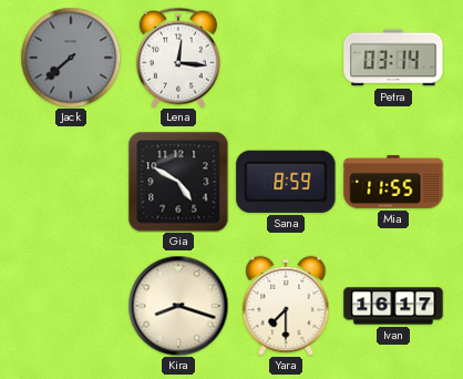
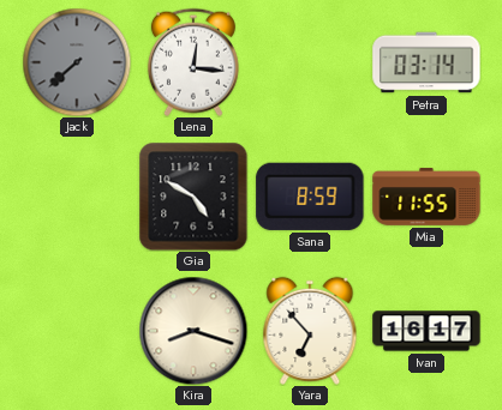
Yara: 7:30 -> 6:53
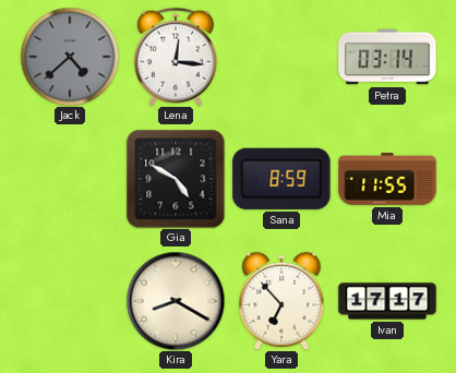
Jack: 7:38 -> 4:38
Kira: 8:18 -> 8:20
Ivan: 16:17 -> 17:17
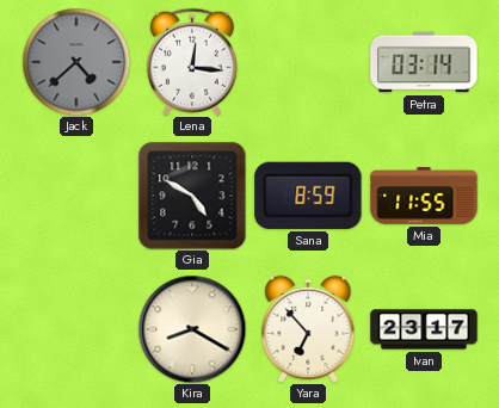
Ivan: 17:17 -> 23:17
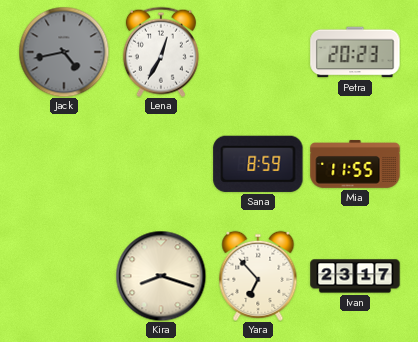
Jack: 4:38 -> 4:43
Lena: 12:16 -> 12:35
Petra: 03:14 -> 20:23
Gia: 4:50 -> none
Kira: 8:20 -> 8:18
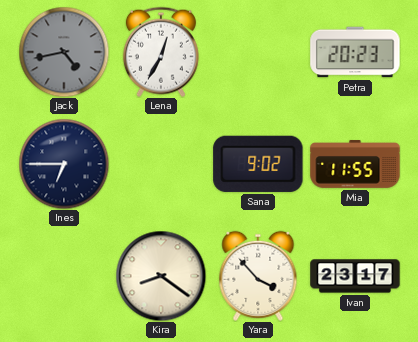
Ines: none -> 6:45
Sana: 8:59 -> 9:02
Kira: 8:18 -> 8:21
Yara: 6:53 -> 3:53
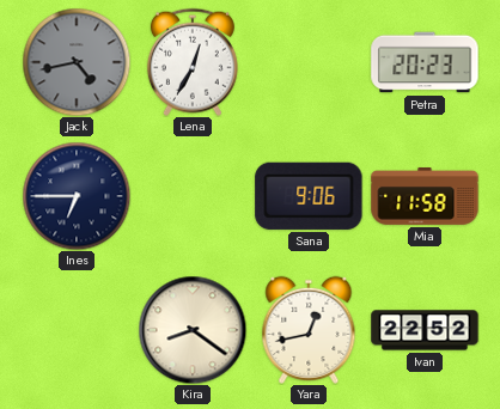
Sana: 9:02 -> 9:06
Mia: 11:55 -> 11:58
Yara: 3:53 -> 12:43
Ivan: 23:17 -> 22:52
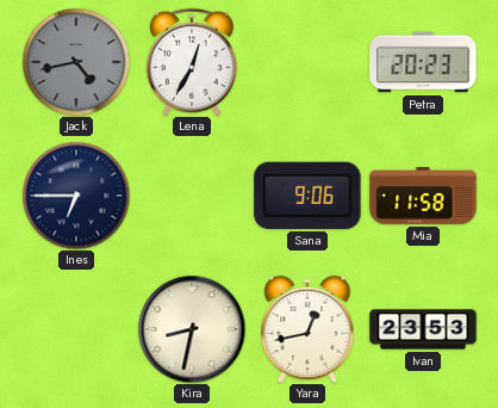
Kira: 8:21 -> 8:32
Ivan: 22:52 -> 23:53
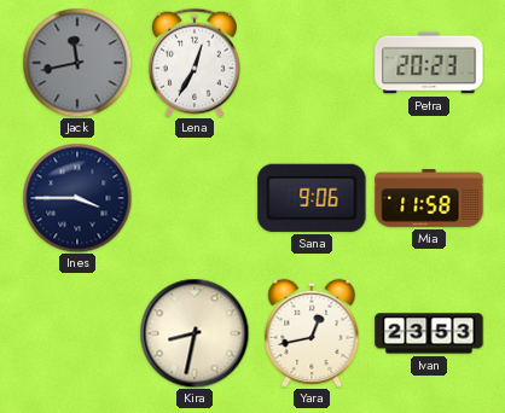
Jack: 4:43 -> 11:43
Ines: 6:45 -> 3:45
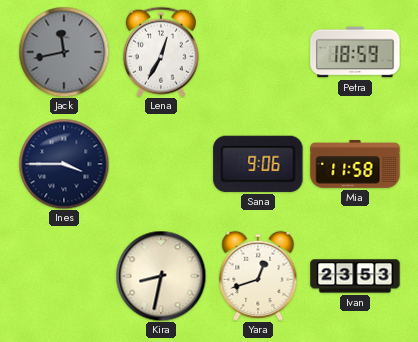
Petra: 20:23 -> 18:59
Yara: 12:43 -> 12:42
